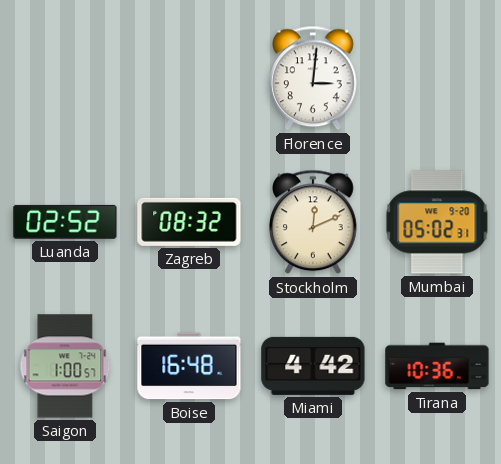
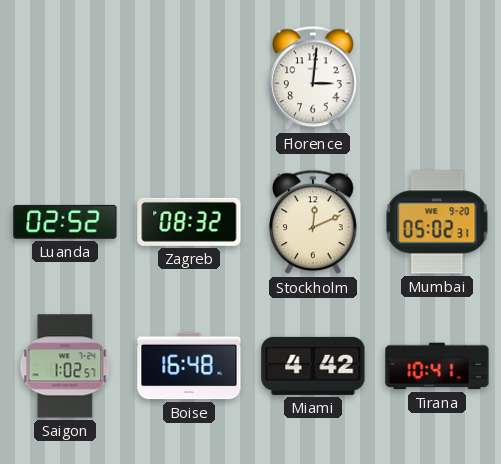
Saigon: 1:00 -> 1:02
Tirana: 10:36 -> 10:41
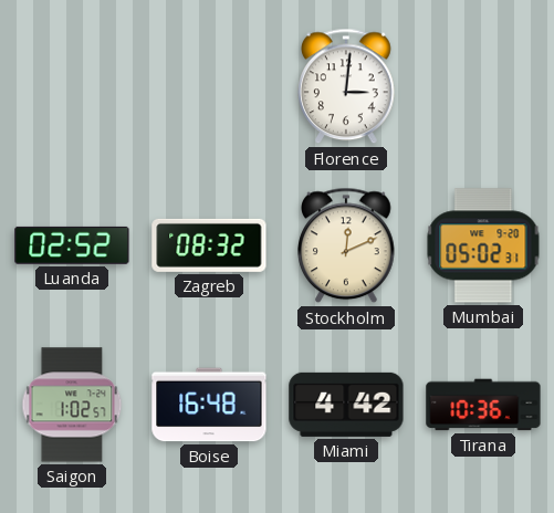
Tirana: 10:41 -> 10:36
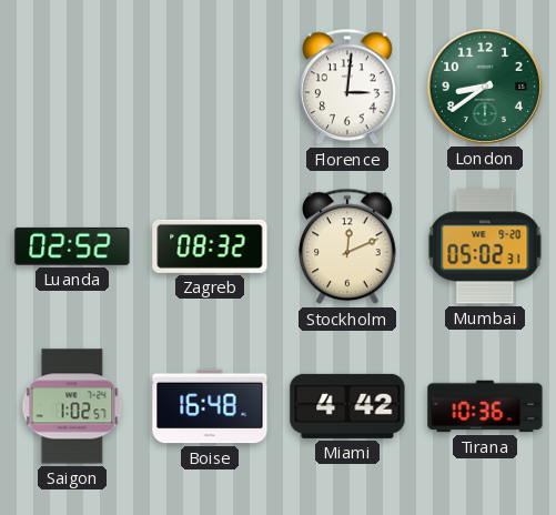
London: none -> 8:39
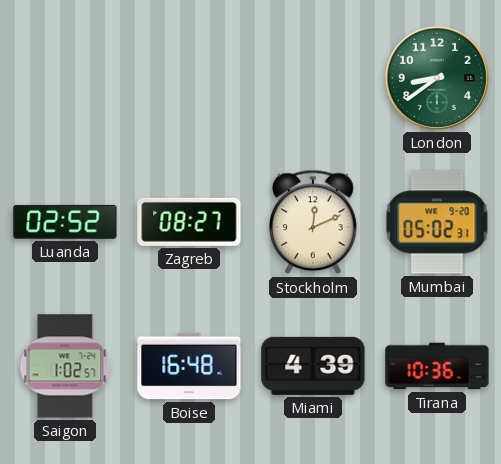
Florence: 3:01 -> none
Zagreb: 08:32 -> 08:27
Miami: 4:42 -> 4:39
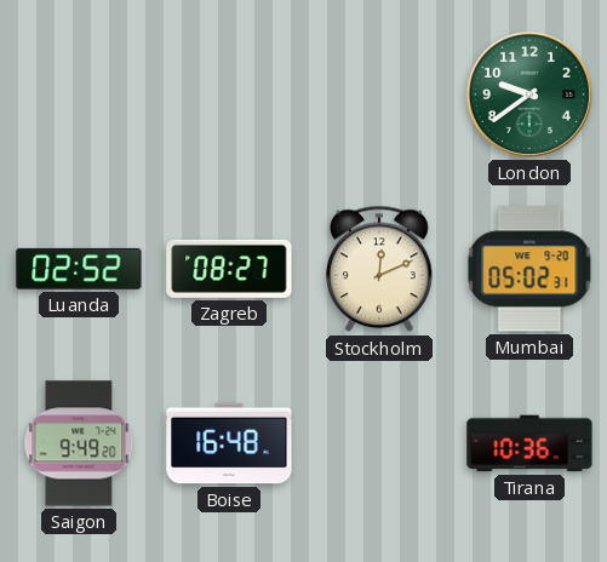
London: 8:39 -> 9:39
Saigon: 1:02 -> 9:49
Miami: 4:39 -> none
